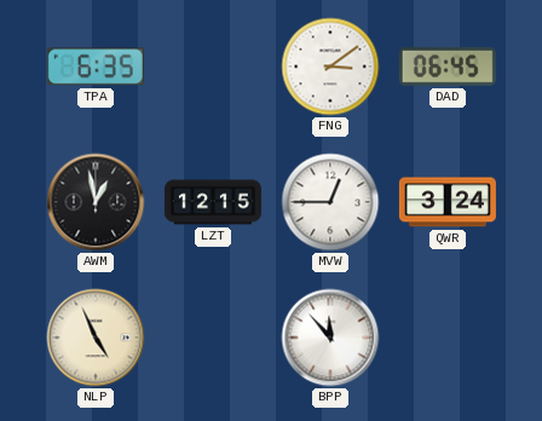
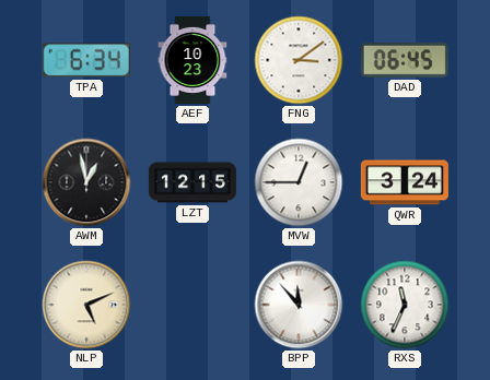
TPA: 6:35 -> 6:34
AEF: none -> 10:23
NLP: 4:56 -> 5:11
RXS: none -> 11:34
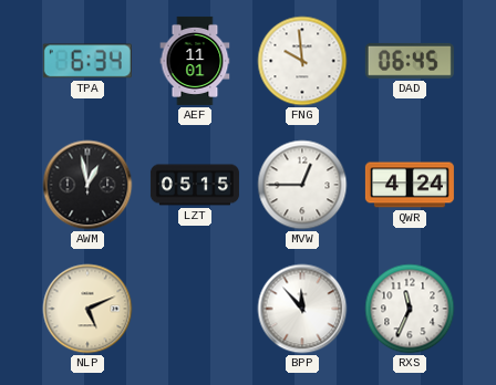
AEF: 10:23 -> 11:01
FNG: 3:09 -> 9:59
LZT: 12:15 -> 05:15
QWR: 3:24 -> 4:24
